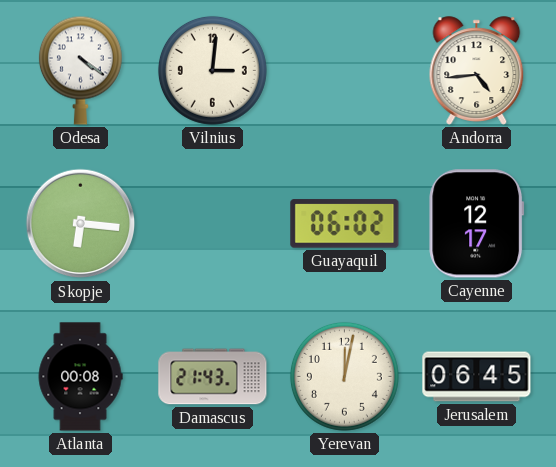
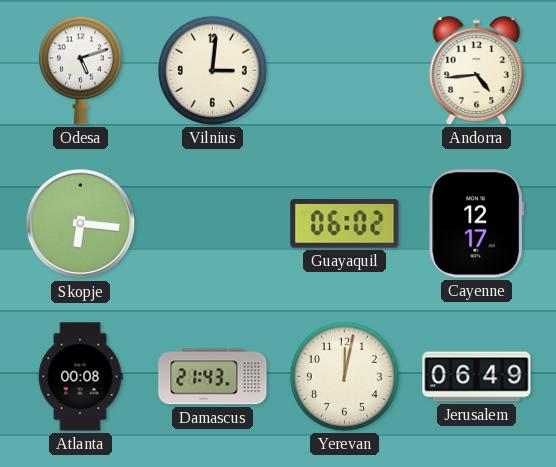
Odesa: 4:21 -> 5:12
Jerusalem: 06:45 -> 06:49
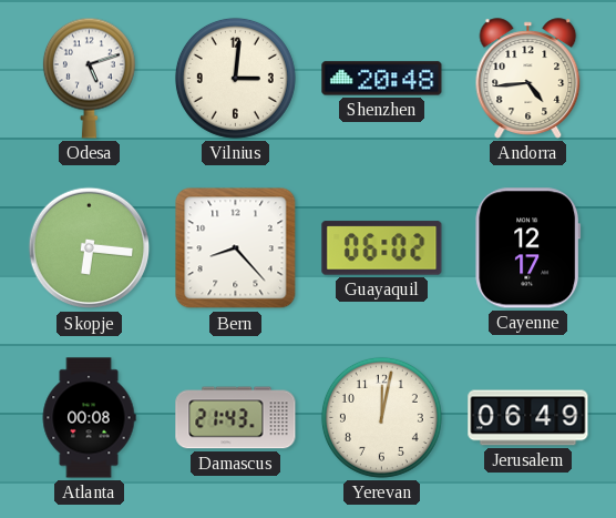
Shenzhen: none -> 20:48
Bern: none -> 8:23
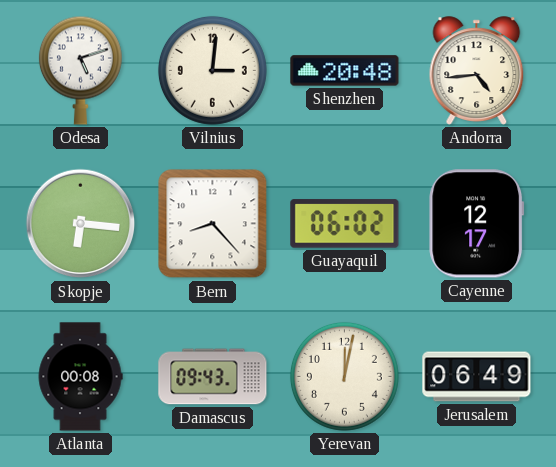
Damascus: 21:43 -> 09:43
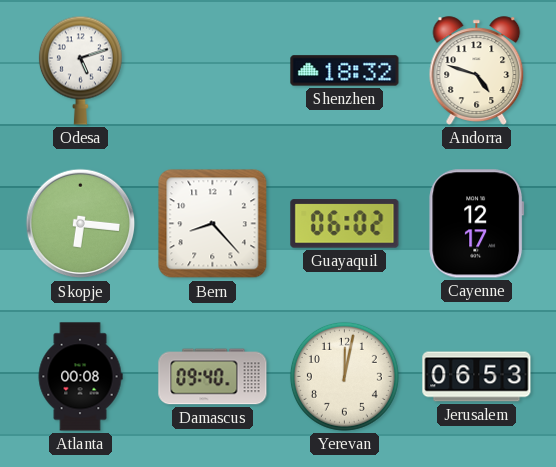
Vilnius: 3:01 -> none
Shenzhen: 20:48 -> 18:32
Andorra: 4:44 -> 4:48
Damascus: 09:43 -> 09:40
Jerusalem: 06:49 -> 06:53
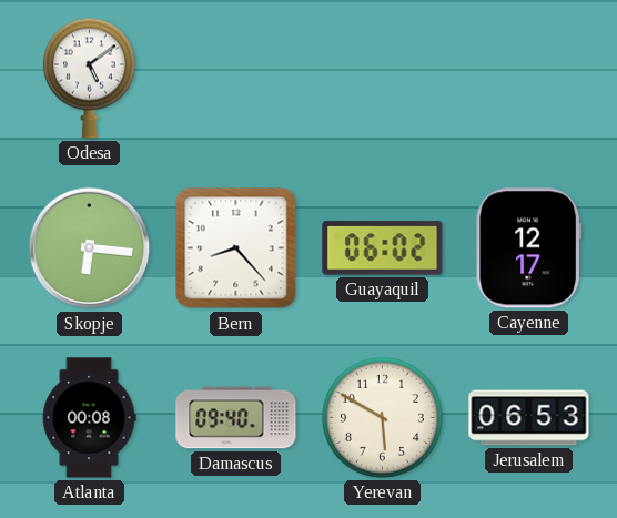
Odesa: 5:12 -> 5:09
Shenzhen: 18:32 -> none
Andorra: 4:48 -> none
Yerevan: 12:02 -> 5:50
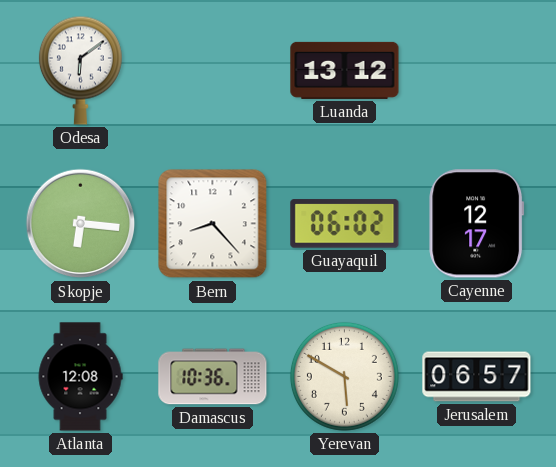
Odesa: 5:09 -> 6:09
Luanda: none -> 13:12
Atlanta: 00:08 -> 12:08
Damascus: 09:40 -> 10:36
Jerusalem: 06:53 -> 06:57
